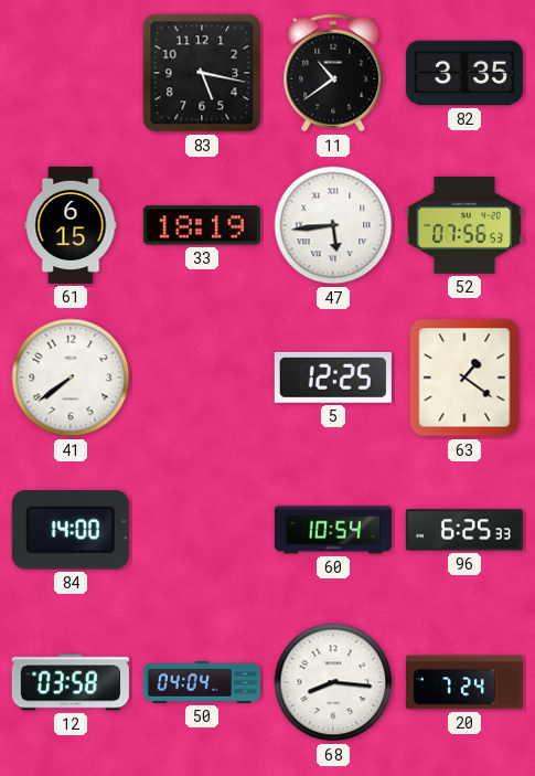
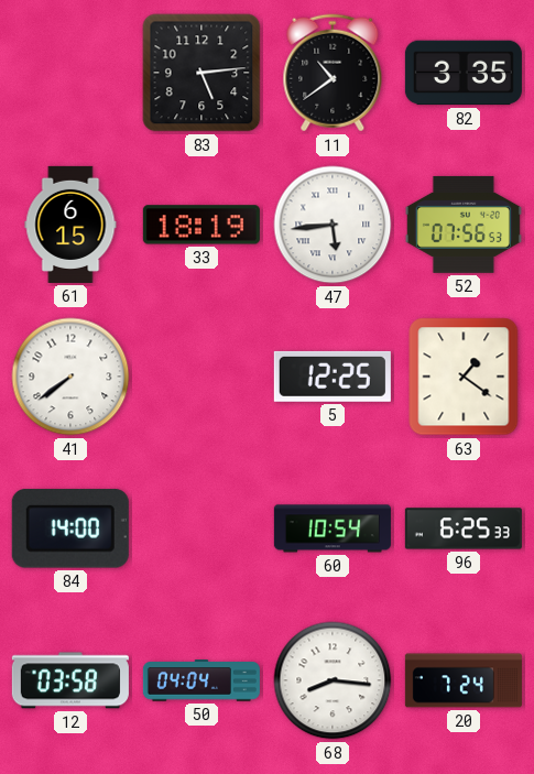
83: 5:17 -> 5:14
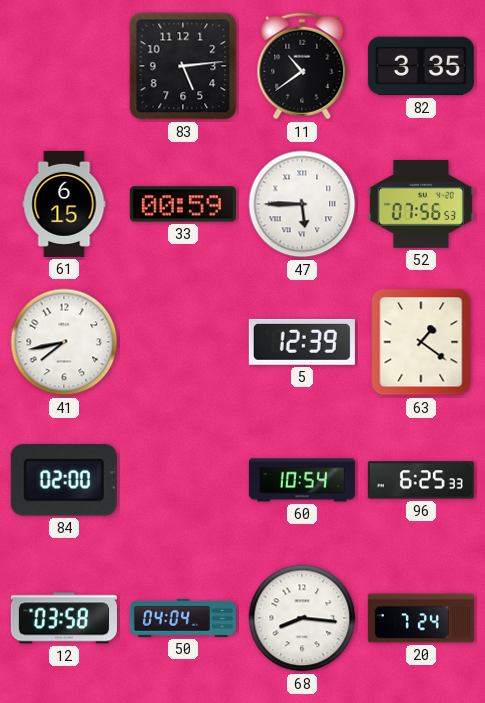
33: 18:19 -> 00:59
47: 5:44 -> 5:45
41: 7:39 -> 7:43
5: 12:25 -> 12:39
84: 14:00 -> 02:00
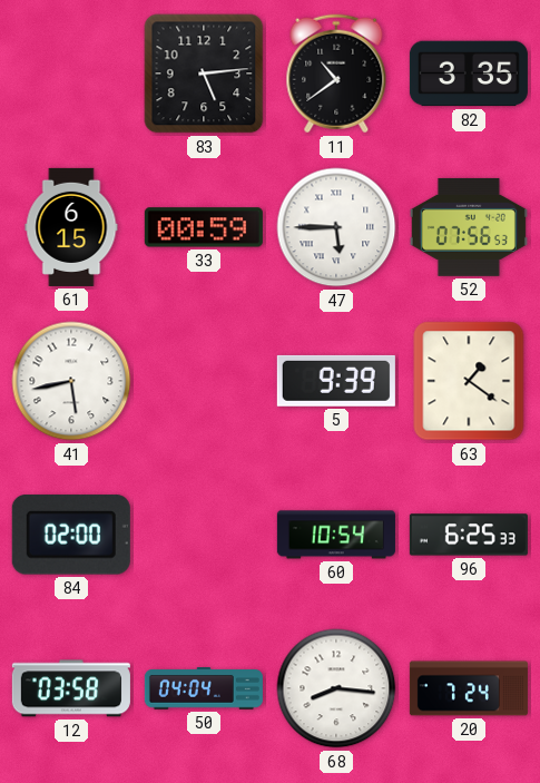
41: 7:43 -> 5:43
5: 12:39 -> 9:39
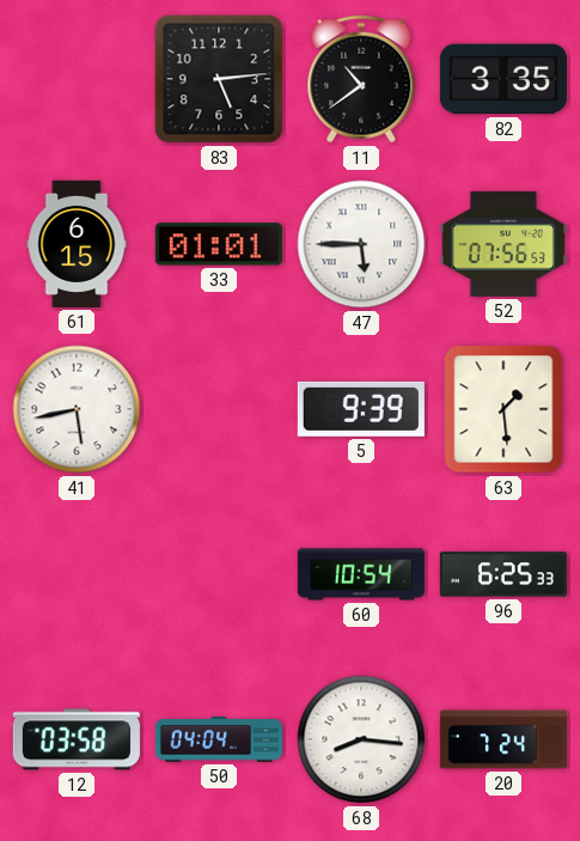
33: 00:59 -> 01:01
63: 1:21 -> 1:29
84: 02:00 -> none
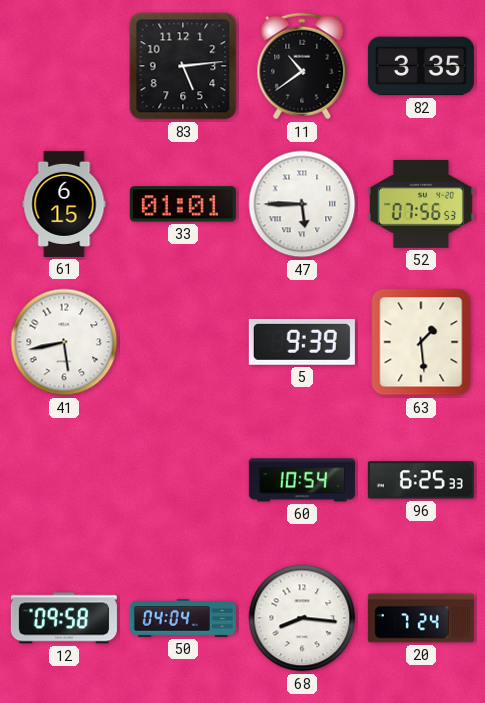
12: 03:58 -> 09:58
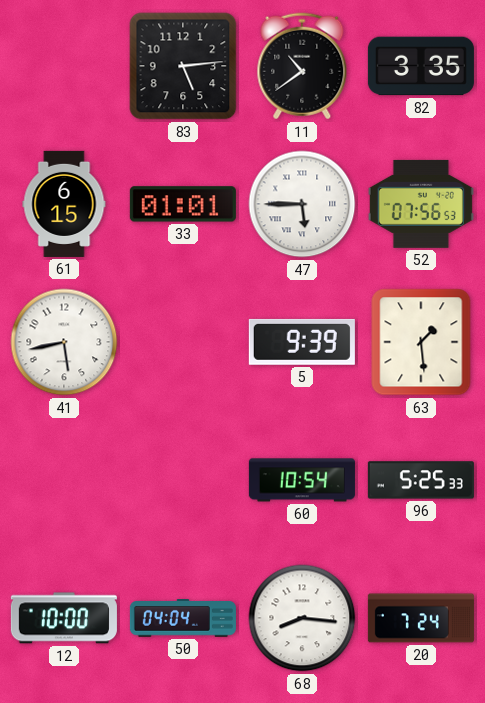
96: 6:25 -> 5:25
12: 09:58 -> 10:00
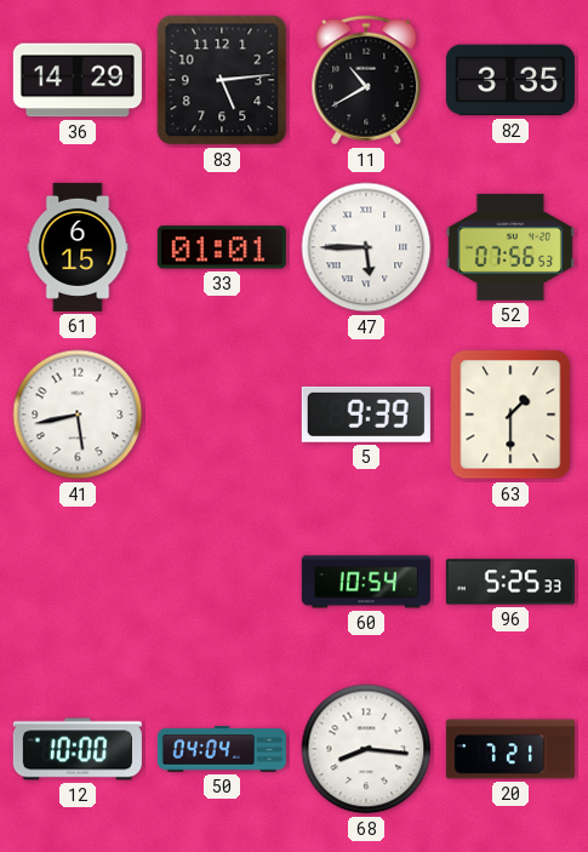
36: none -> 14:29
11: 10:39 -> 10:40
63: 1:29 -> 1:30
20: 7:24 -> 7:21
